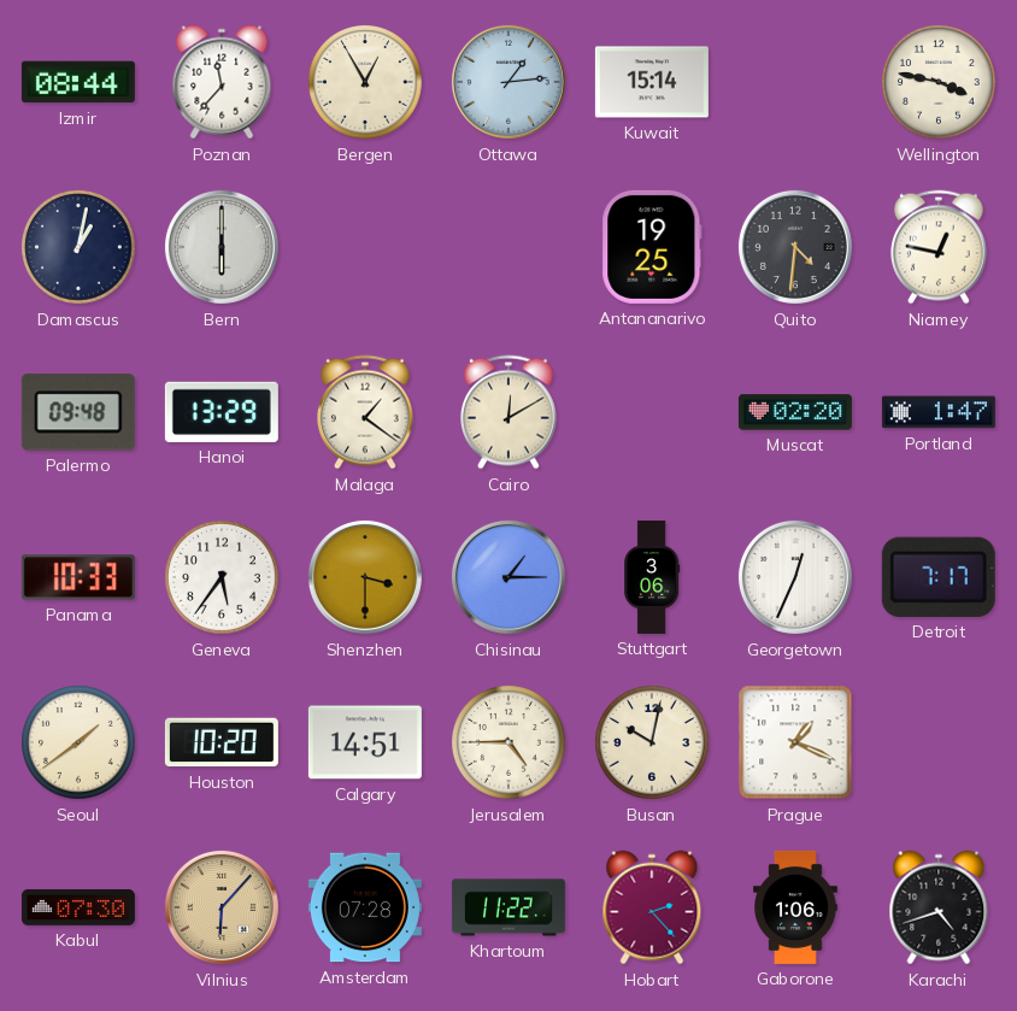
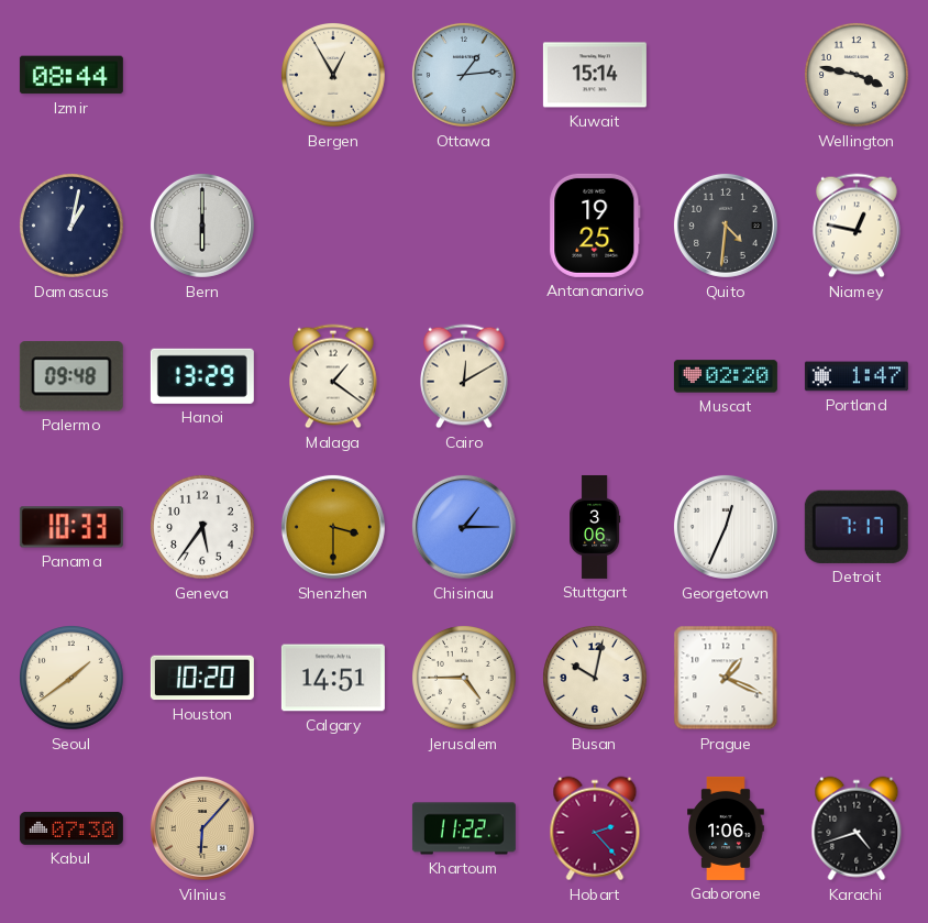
Poznan: 11:37 -> none
Amsterdam: 07:28 -> none
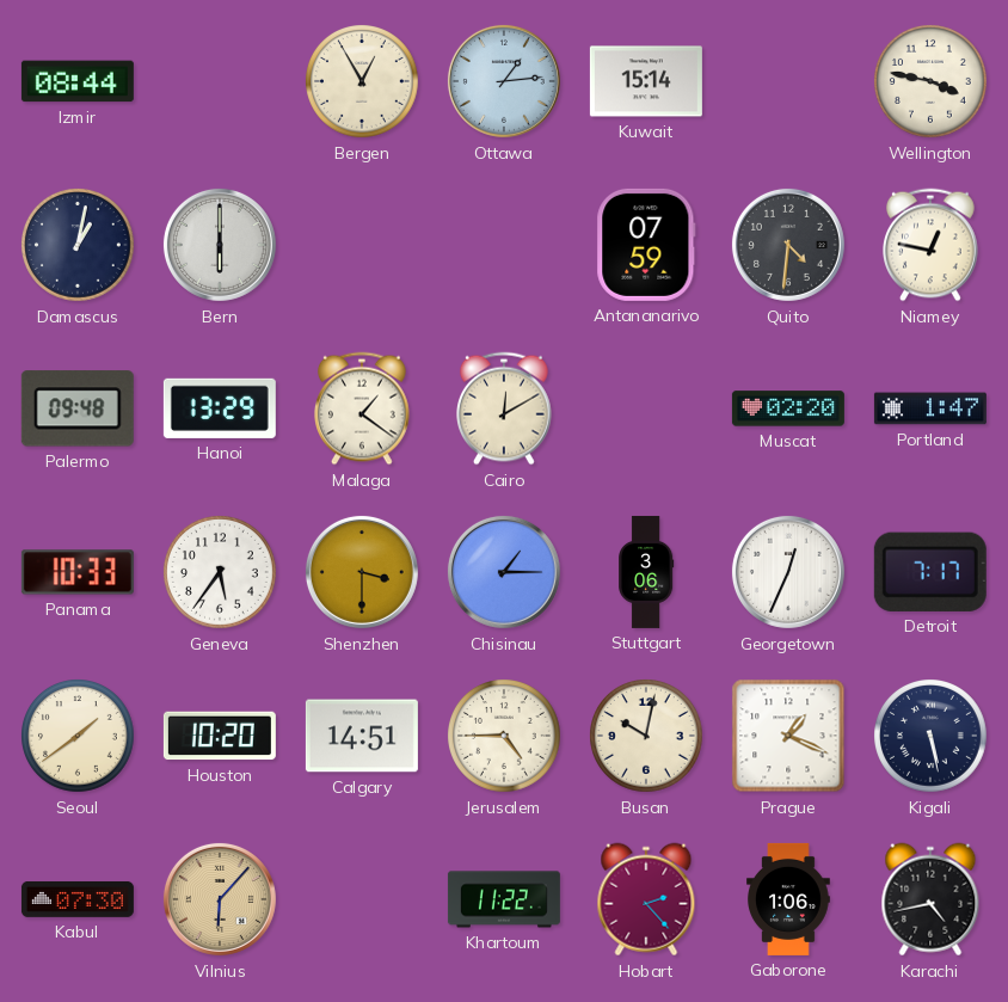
Antananarivo: 19:25 -> 07:59
Kigali: none -> 5:28
Karachi: 4:42 -> 4:43
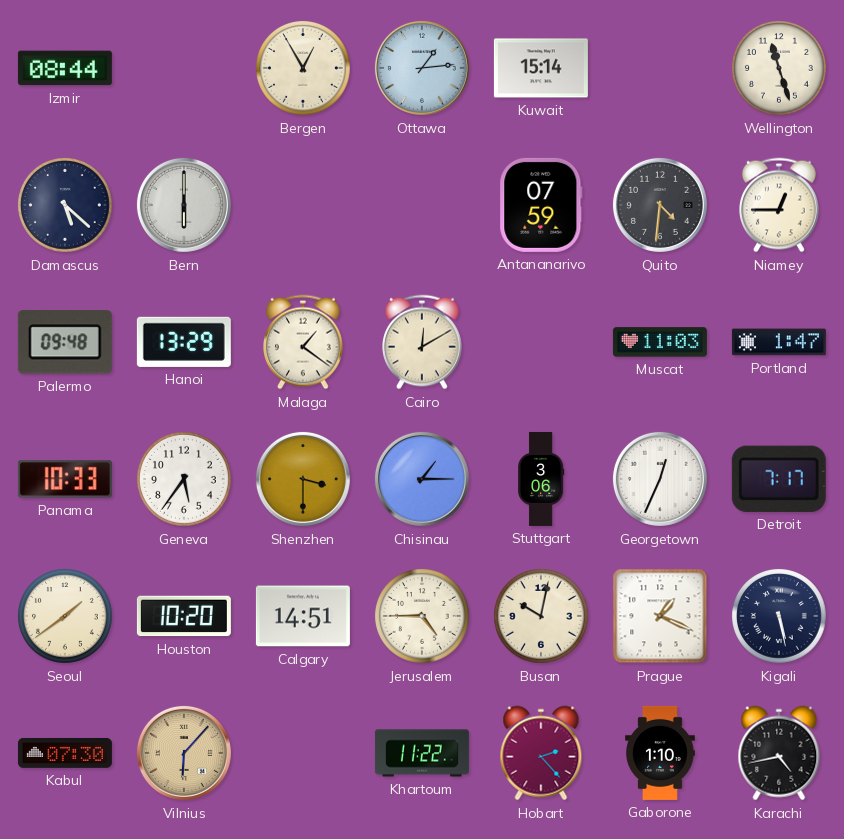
Wellington: 3:47 -> 11:27
Damascus: 1:02 -> 5:22
Niamey: 12:47 -> 12:45
Muscat: 02:20 -> 11:03
Gaborone: 1:06 -> 1:10
